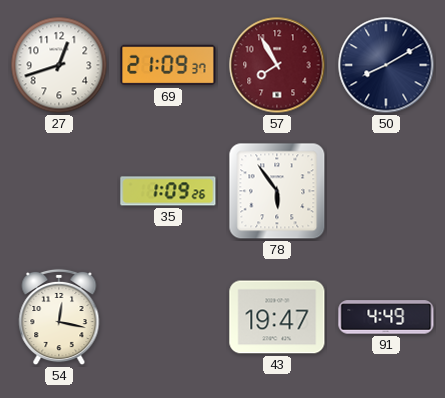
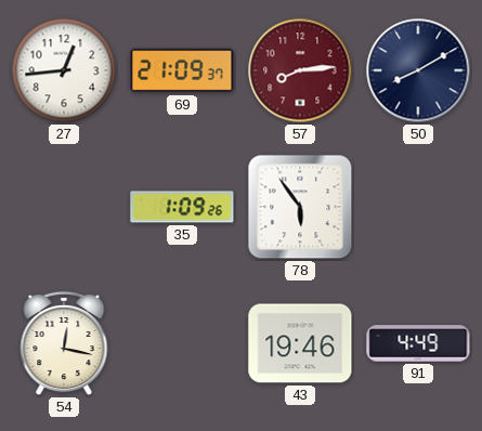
27: 12:42 -> 12:44
57: 7:55 -> 8:14
43: 19:47 -> 19:46
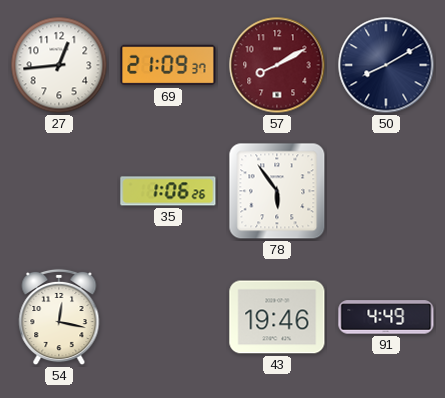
57: 8:14 -> 8:10
35: 1:09 -> 1:06
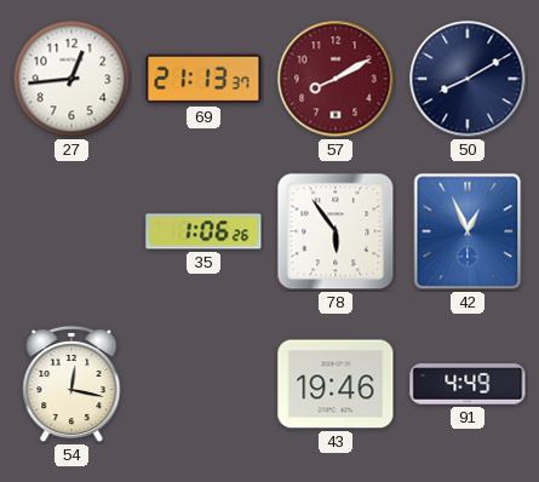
69: 21:09 -> 21:13
42: none -> 12:56
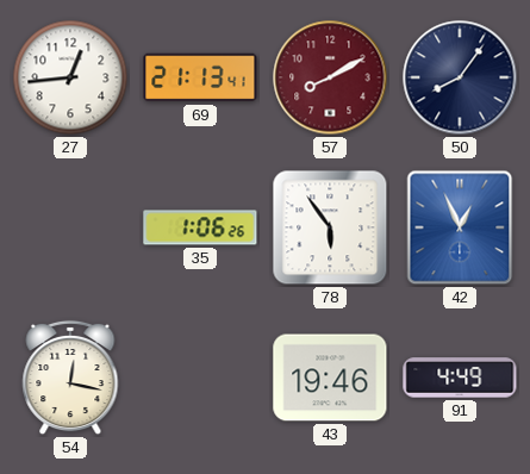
69: 21:13:37 -> 21:13:41
50: 8:10 -> 8:06
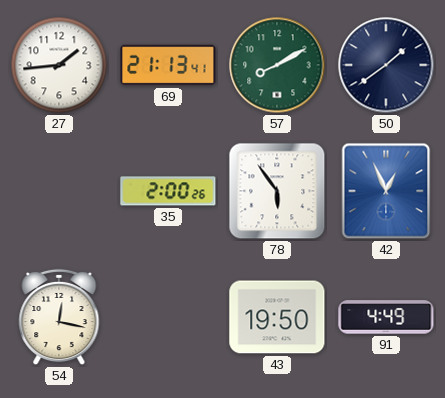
27: 12:44 -> 1:44
57 dial: burgundy -> green
50: 8:06 -> 1:39
35: 1:06 -> 2:00
43: 19:46 -> 19:50
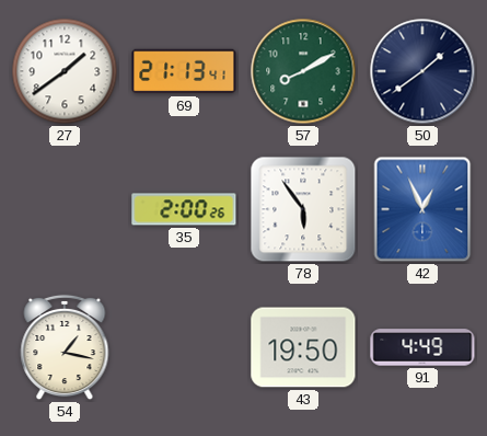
27: 1:44 -> 1:39
54: 12:17 -> 1:17
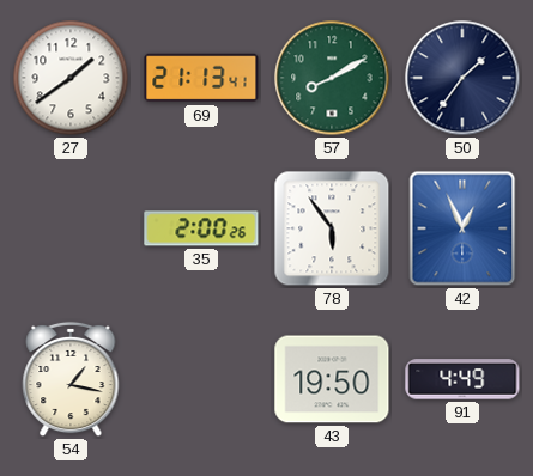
50: 1:39 -> 1:36
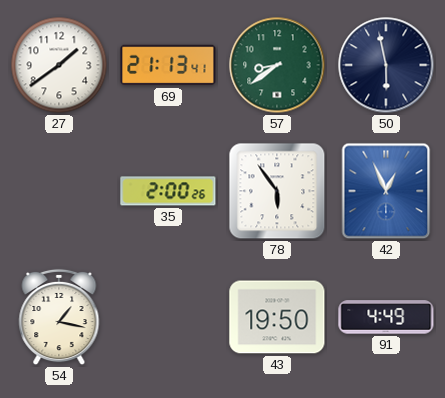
57: 8:10 -> 8:39
50: 1:36 -> 5:58
